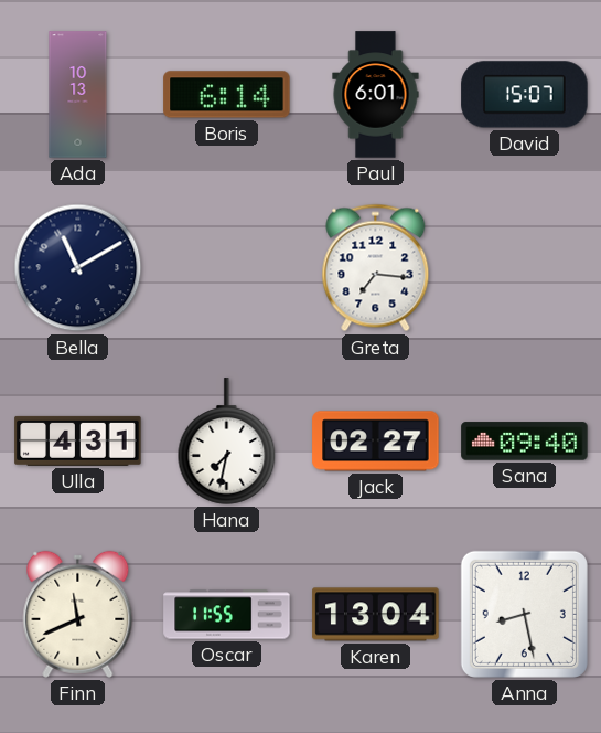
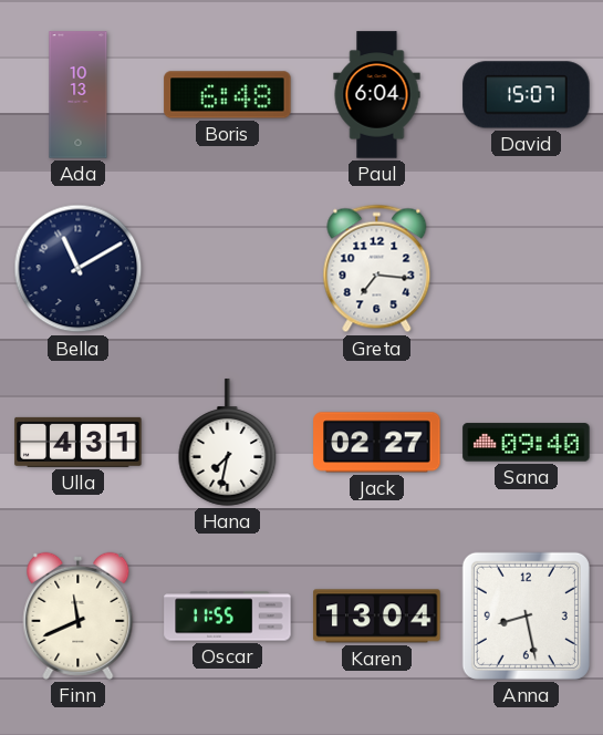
Boris: 6:14 -> 6:48
Paul: 6:01 -> 6:04
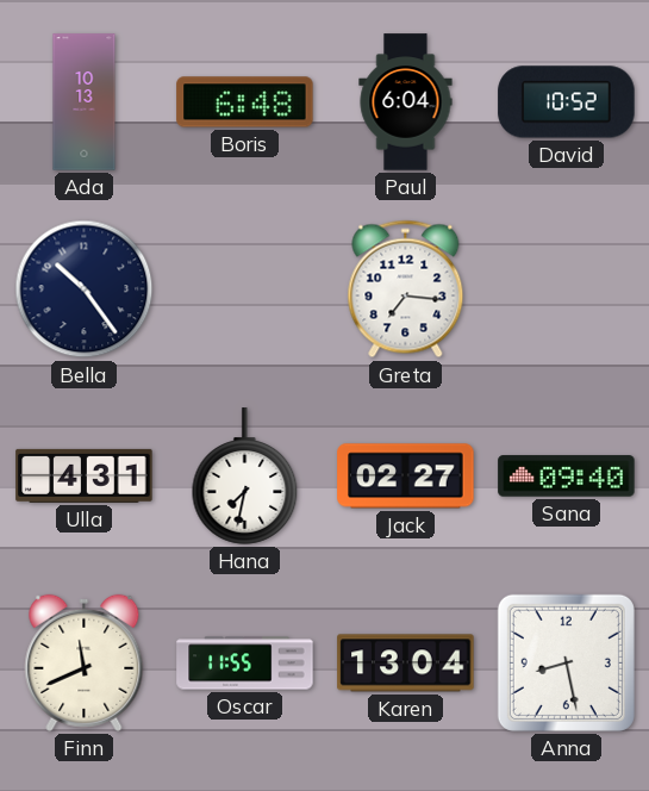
David: 15:07 -> 10:52
Bella: 11:10 -> 10:24
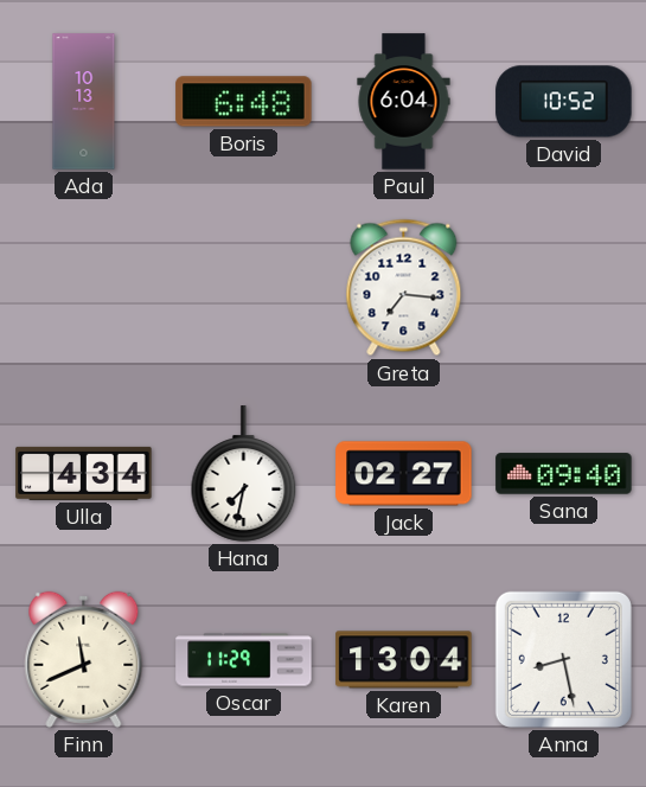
Bella: 10:24 -> none
Ulla: 4:31 -> 4:34
Oscar: 11:55 -> 11:29
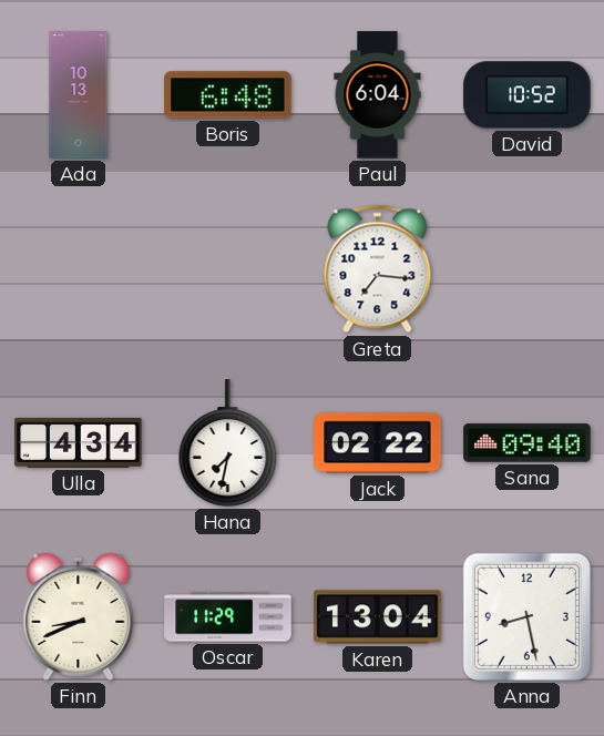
Jack: 02:27 -> 02:22
Finn: 11:41 -> 8:41
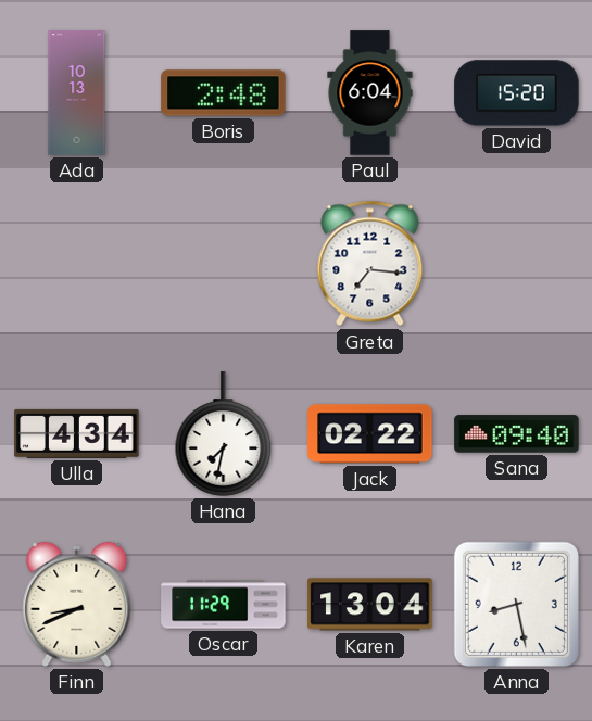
Boris: 6:48 -> 2:48
David: 10:52 -> 15:20
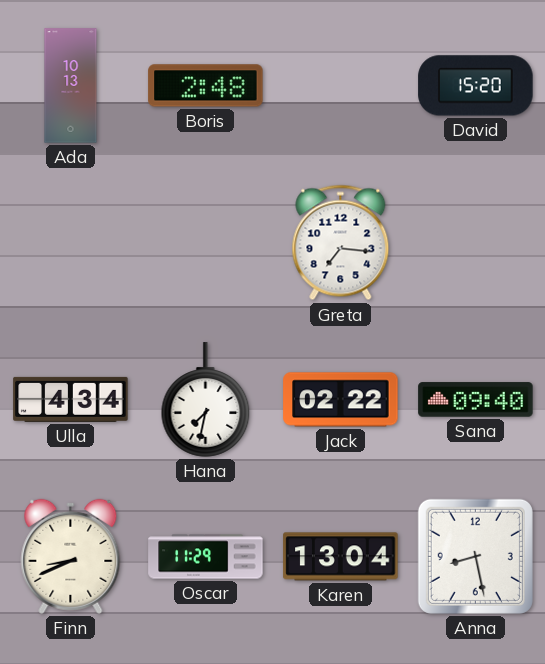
Paul: 6:04 -> none
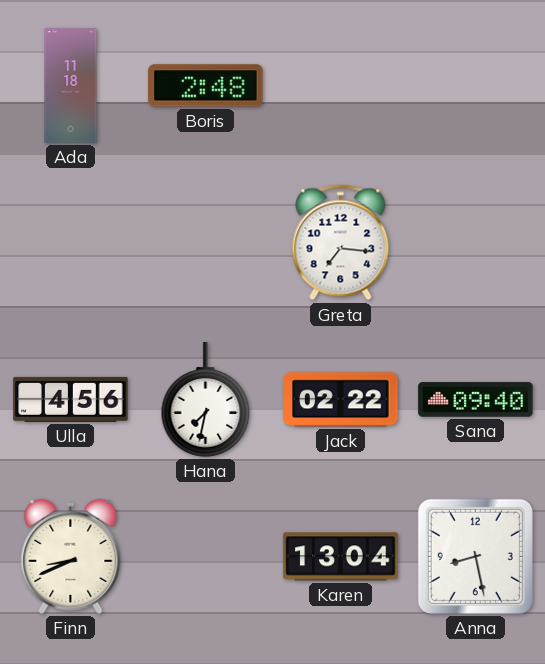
Ada: 10:13 -> 11:18
David: 15:20 -> none
Ulla: 4:34 -> 4:56
Oscar: 11:29 -> none
